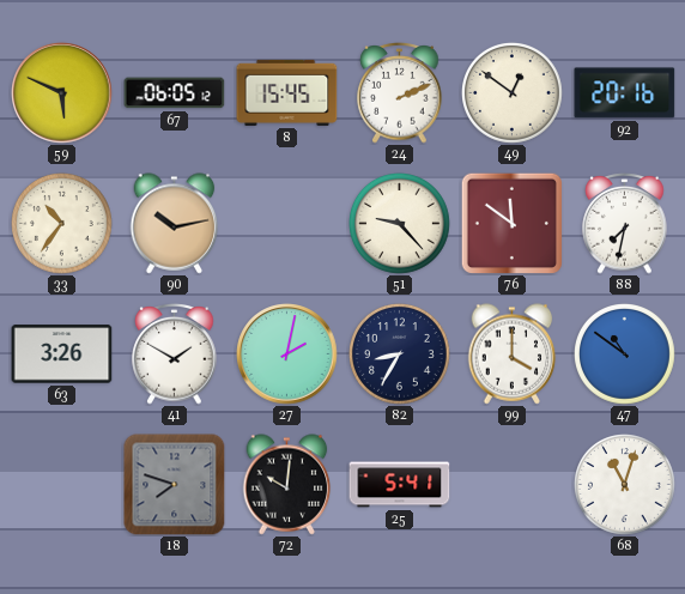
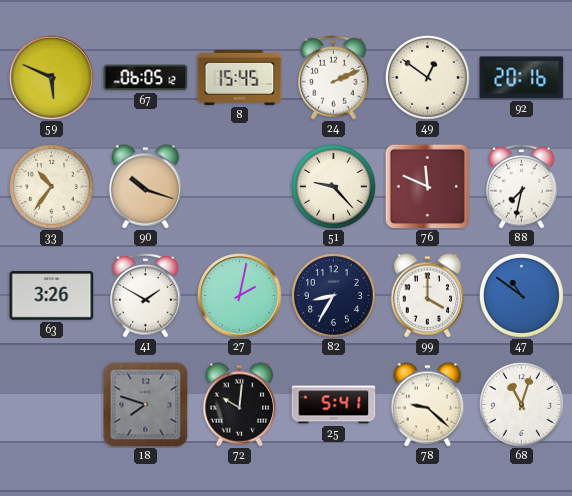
90: 10:13 -> 10:18
76: 11:51 -> 11:49
78: none -> 9:22
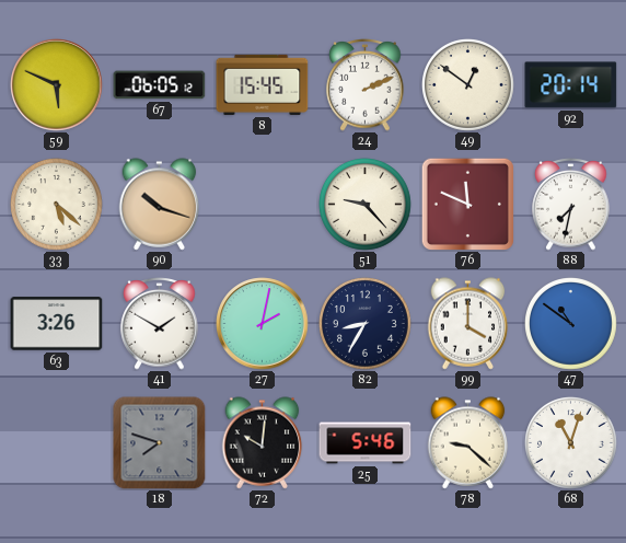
92: 20:16 -> 20:14
33: 10:36 -> 5:22
25: 5:41 -> 5:46
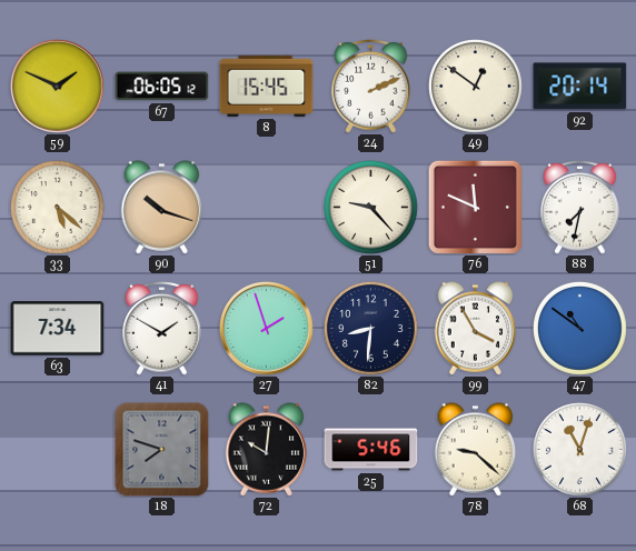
59: 5:49 -> 1:49
63: 3:26 -> 7:34
27: 2:02 -> 1:57
82: 8:35 -> 8:31
99: 4:00 -> 3:55
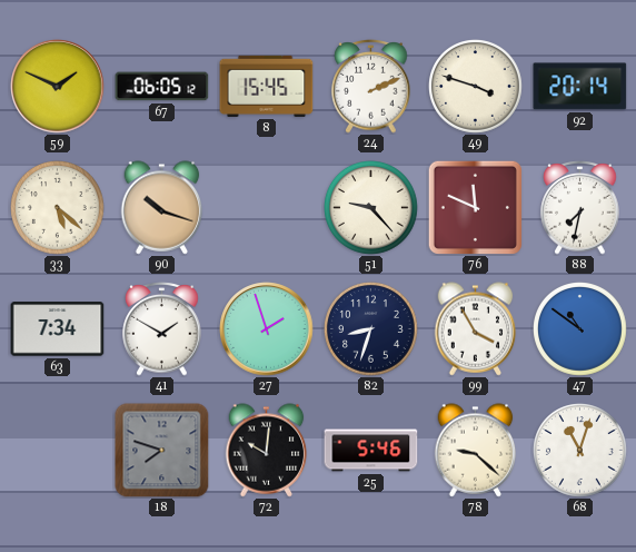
49: 12:51 -> 3:48
82: 8:31 -> 8:33
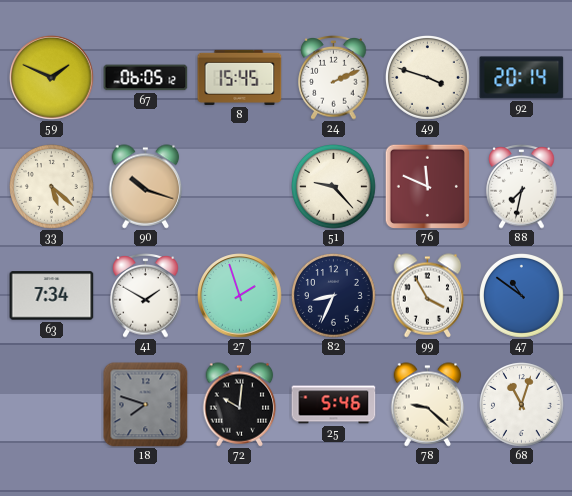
82: 8:33 -> 8:34
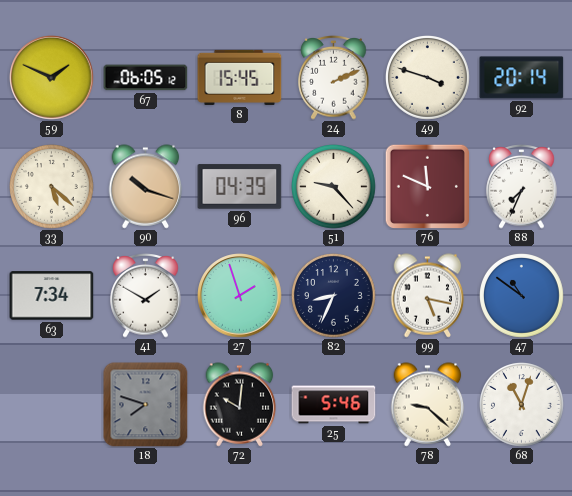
96: none -> 04:39
88: 7:32 -> 7:34
99: 3:55 -> 5:17
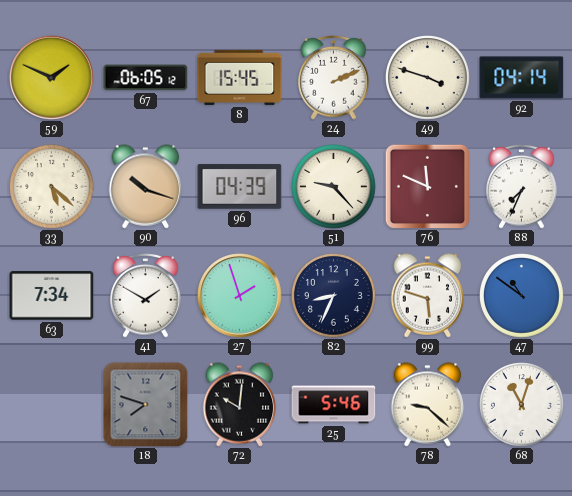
92: 20:14 -> 04:14
99: 5:17 -> 5:48
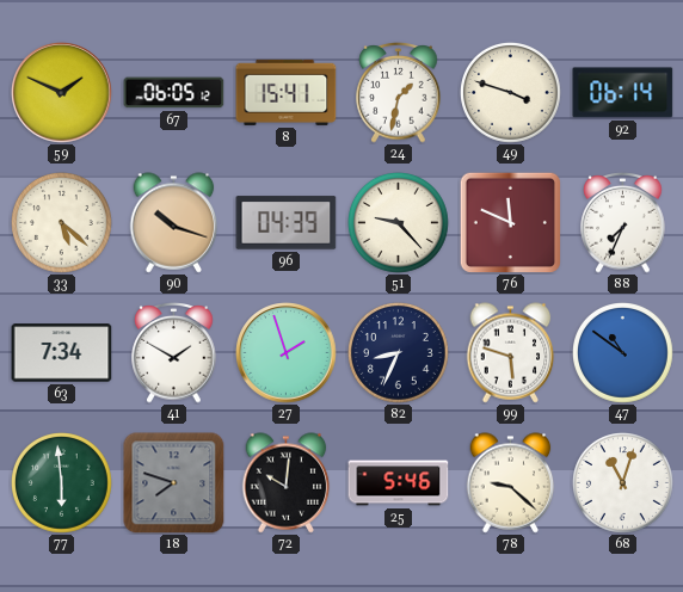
8: 15:45 -> 15:41
24: 2:11 -> 1:32
92: 04:14 -> 06:14
77: none -> 5:59
